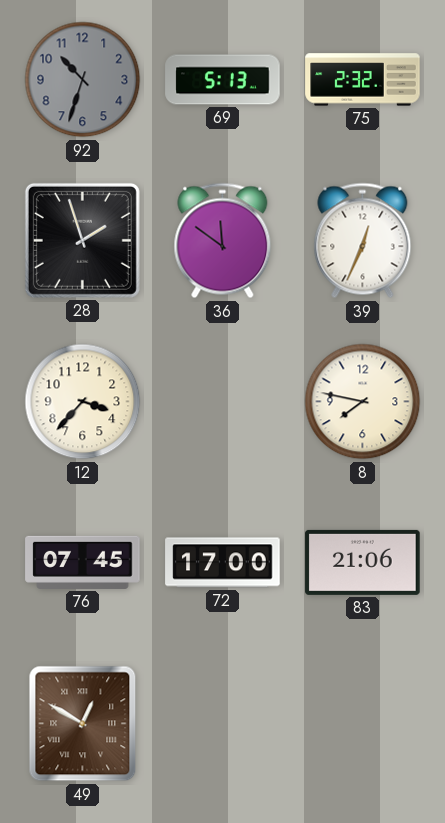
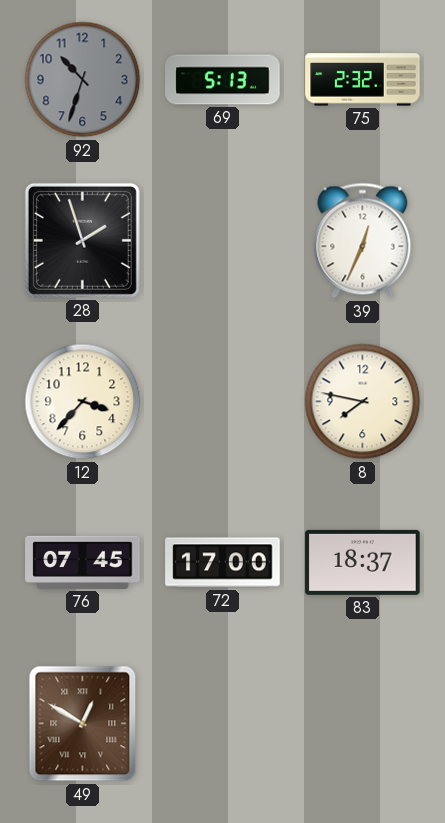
36: 11:51 -> none
83: 21:06 -> 18:37
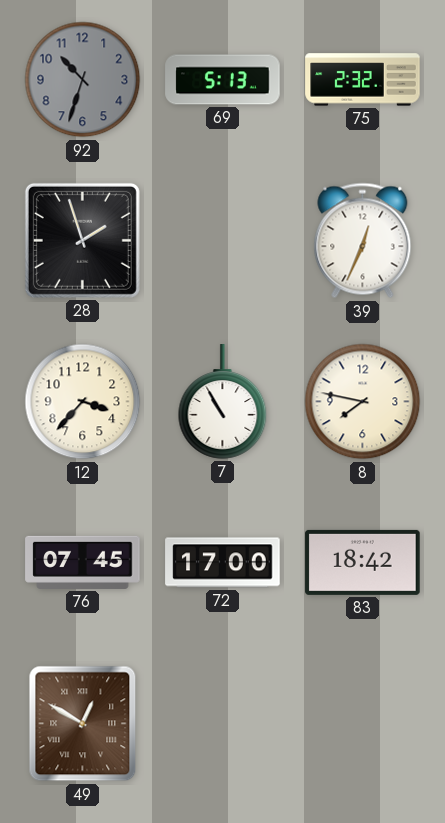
7: none -> 10:55
83: 18:37 -> 18:42
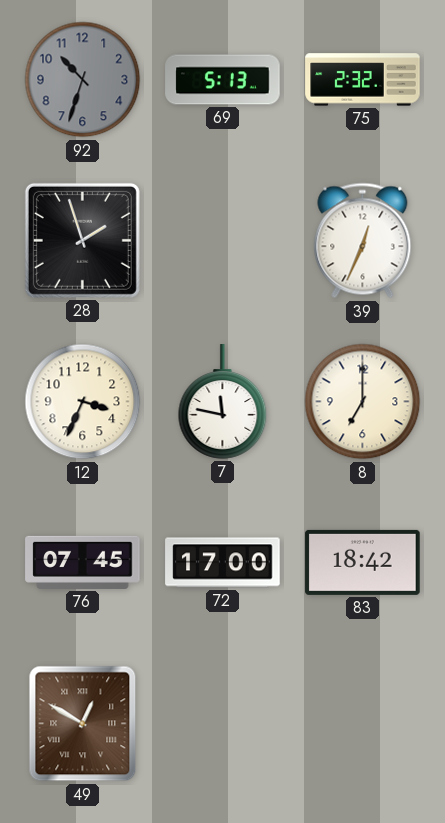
12: 3:37 -> 3:34
7: 10:55 -> 11:47
8: 7:47 -> 7:00
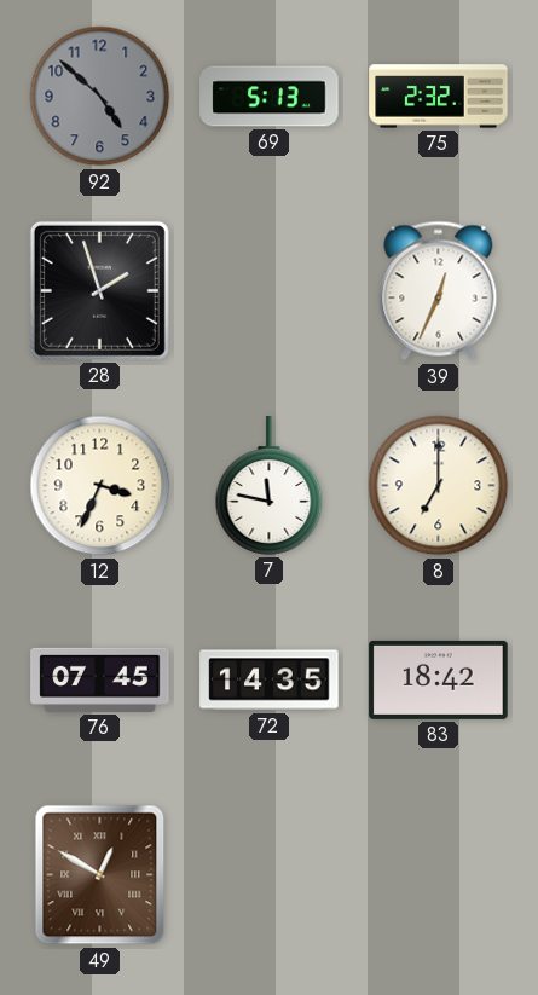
92: 10:33 -> 4:52
72: 17:00 -> 14:35
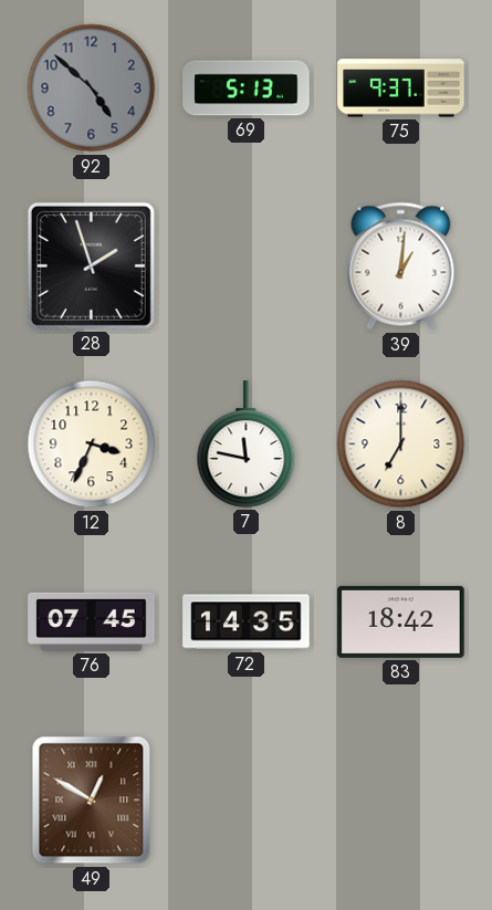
75: 2:32 -> 9:37
39: 12:34 -> 1:01
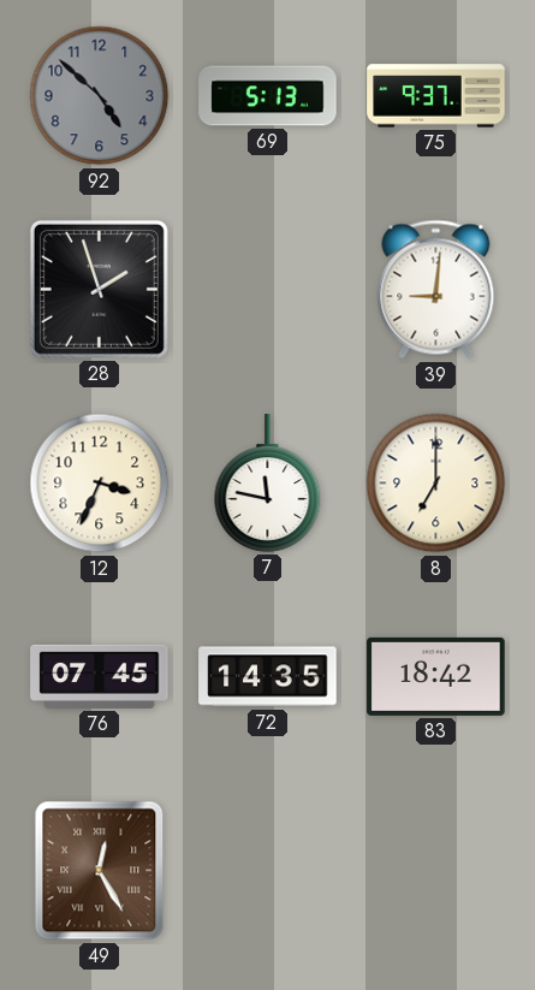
39: 1:01 -> 9:01
49: 12:50 -> 12:25
